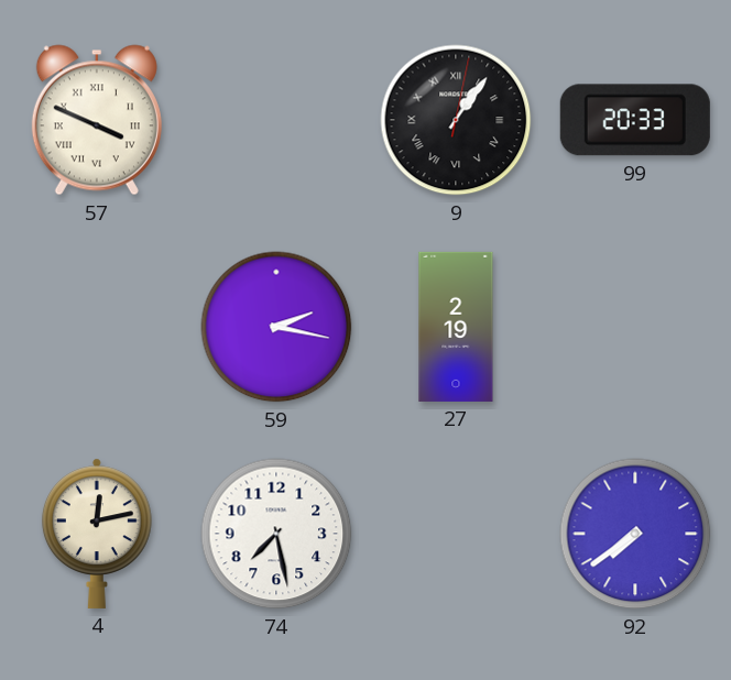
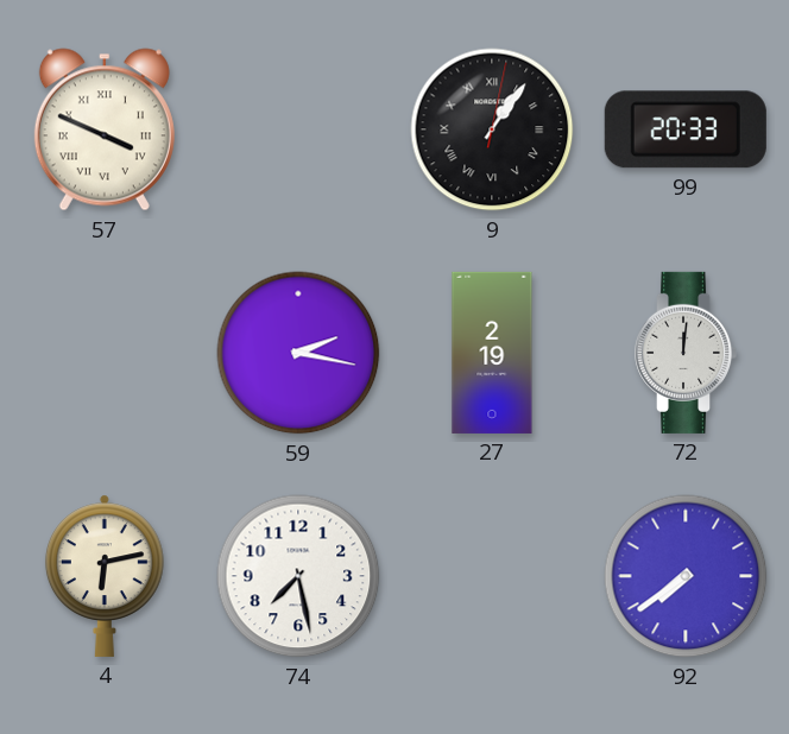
72: none -> 12:01
4: 12:13 -> 6:13
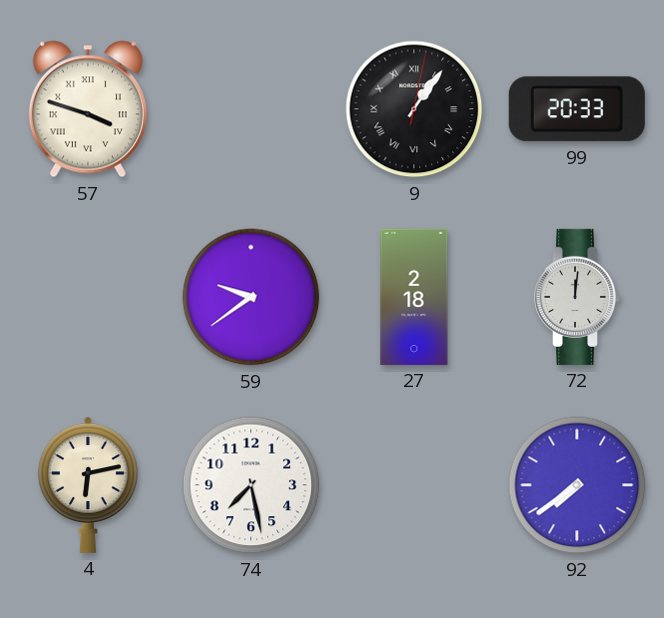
57: 3:49 -> 3:48
59: 2:17 -> 9:39
27: 2:19 -> 2:18
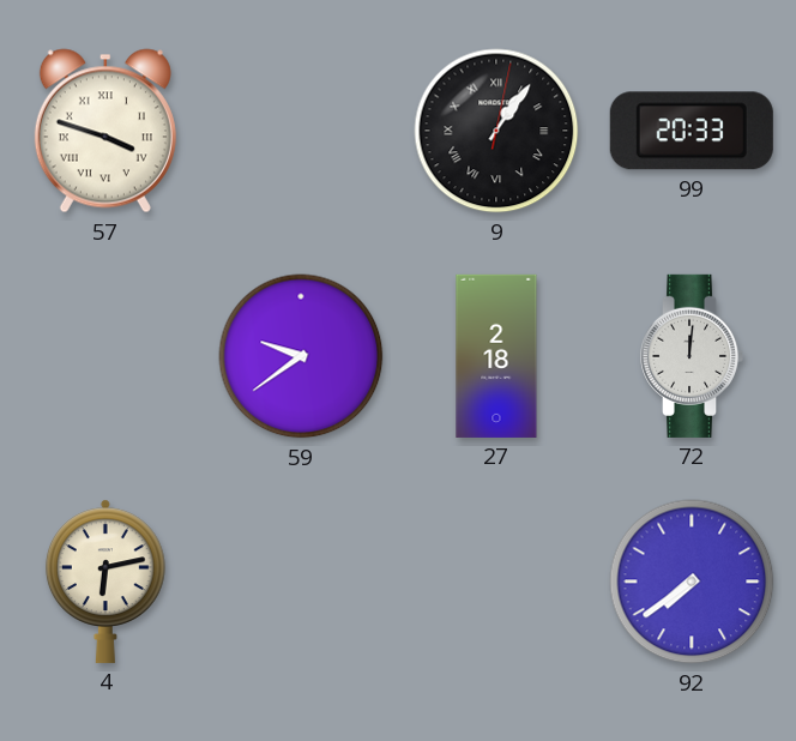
74: 7:28 -> none
